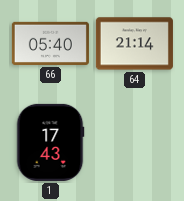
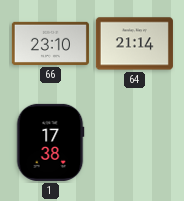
66: 05:40 -> 23:10
1: 17:43 -> 17:38
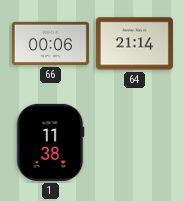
66: 23:10 -> 00:06
1: 17:38 -> 11:38
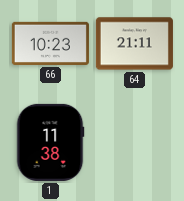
66: 00:06 -> 10:23
64: 21:14 -> 21:11
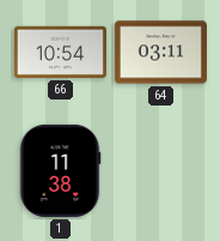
66: 10:23 -> 10:54
64: 21:11 -> 03:11
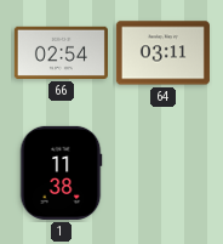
66: 10:54 -> 02:54
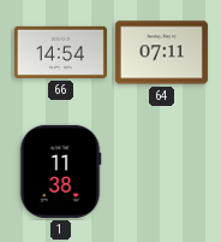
66: 02:54 -> 14:54
64: 03:11 -> 07:11
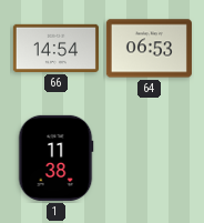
64: 07:11 -> 06:53
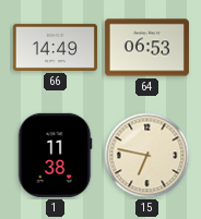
66: 14:54 -> 14:49
15: none -> 6:47
